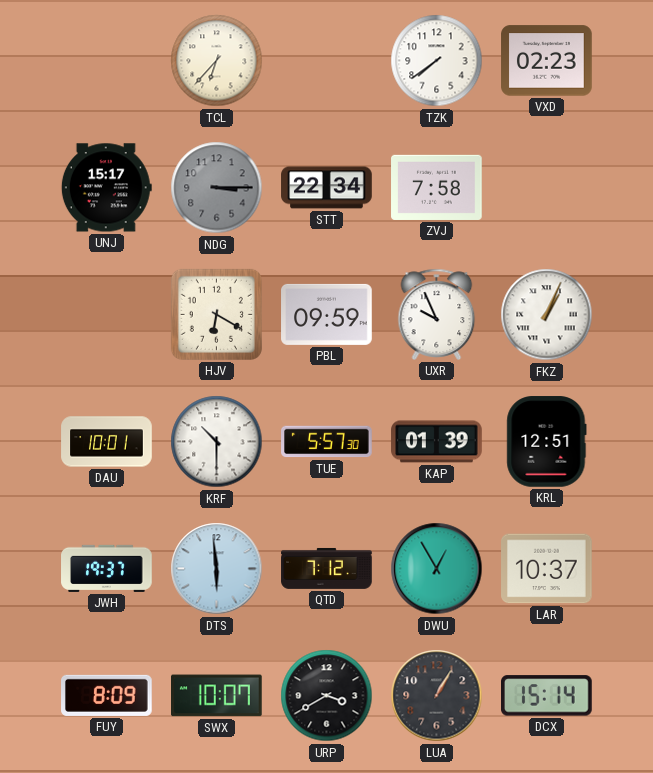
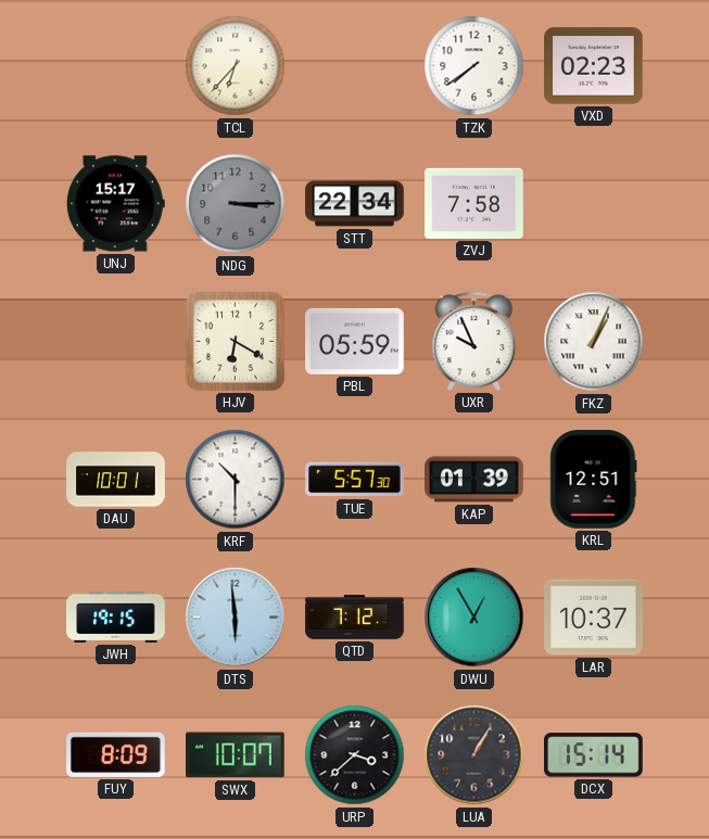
PBL: 09:59 -> 05:59
JWH: 19:37 -> 19:15
URP: 3:40 -> 3:38
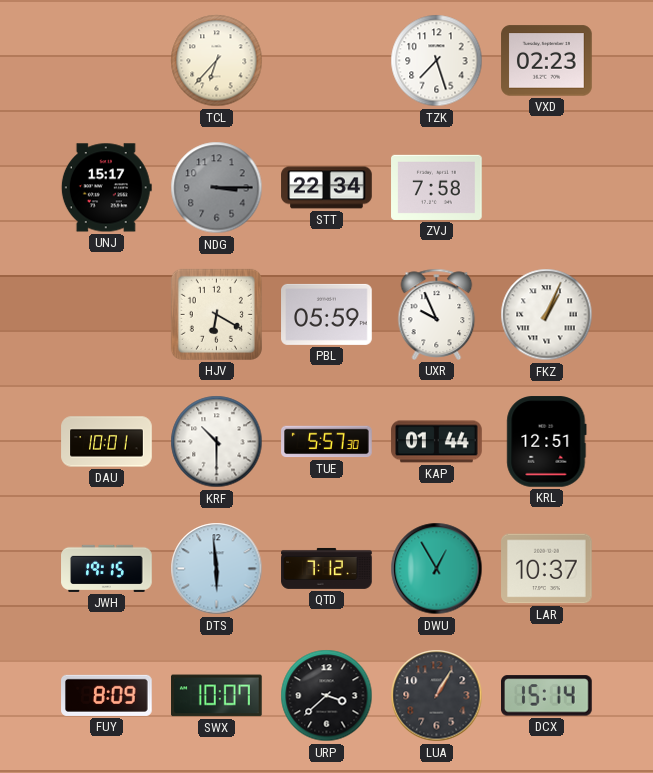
TZK: 7:39 -> 7:27
KAP: 01:39 -> 01:44
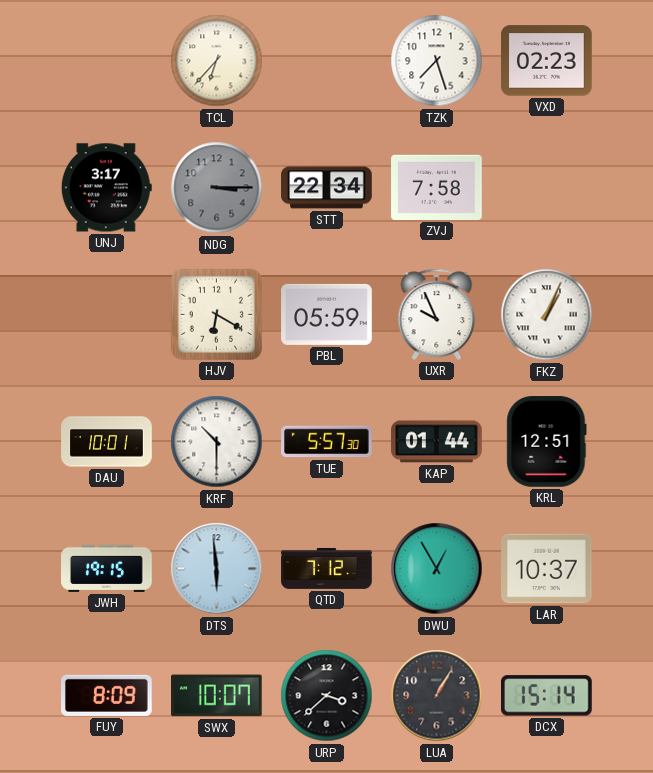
UNJ: 15:17 -> 3:17
